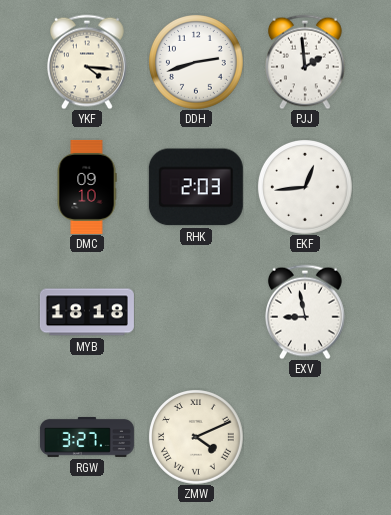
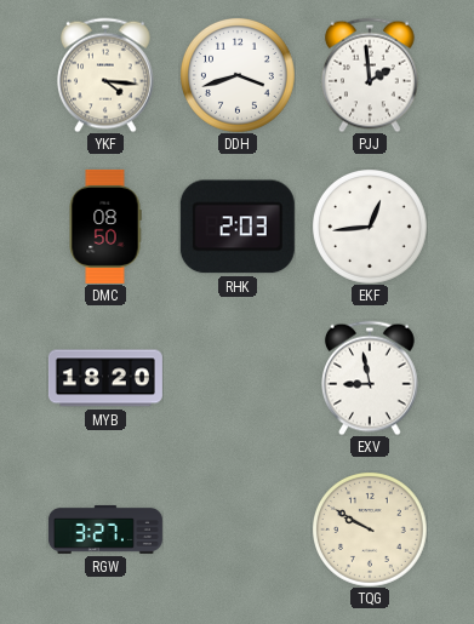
DDH: 2:42 -> 3:42
DMC: 09:10 -> 08:50
MYB: 18:18 -> 18:20
ZMW: 4:11 -> none
TQG: none -> 9:50
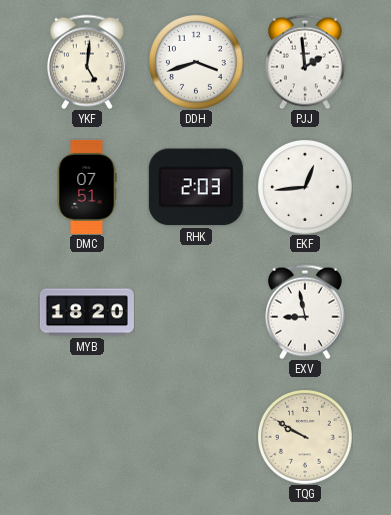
YKF: 4:16 -> 5:01
DMC: 08:50 -> 07:51
RGW: 3:27 -> none
